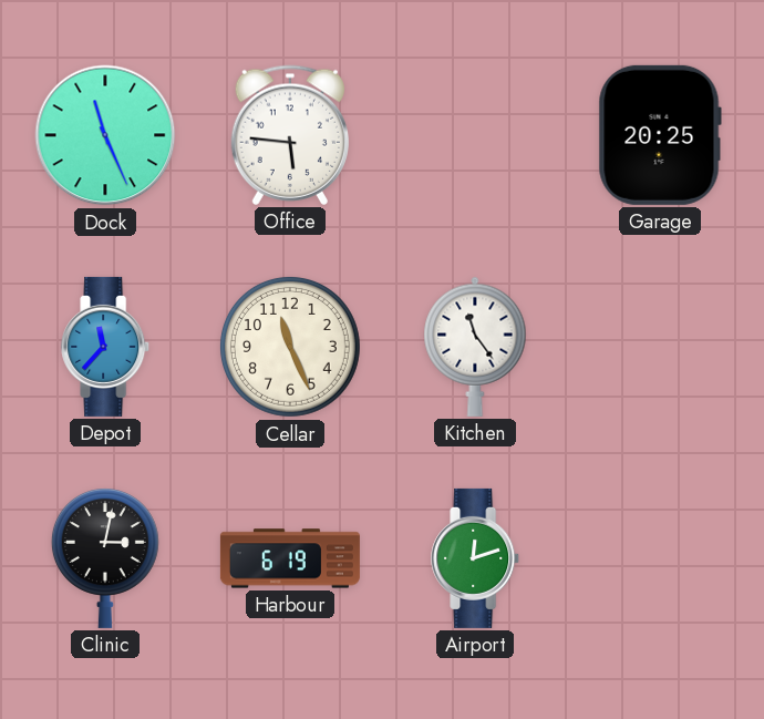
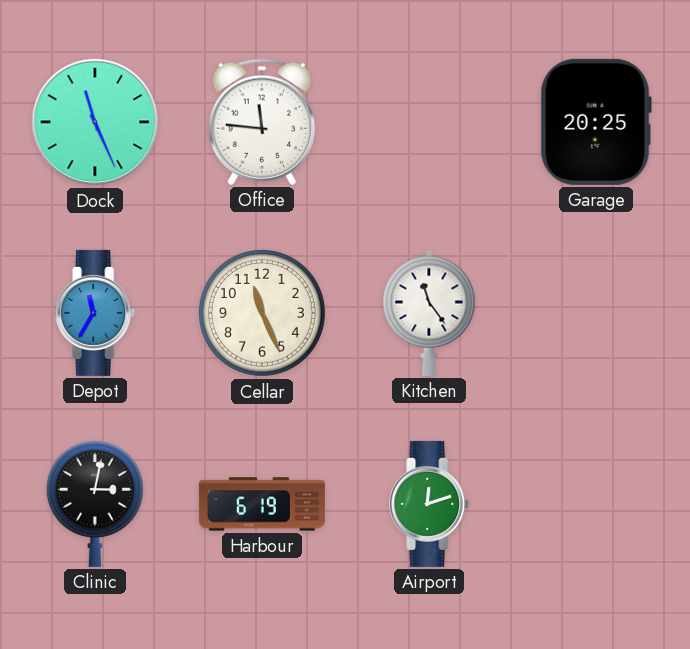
Office: 5:46 -> 11:46
Depot: 11:37 -> 11:35
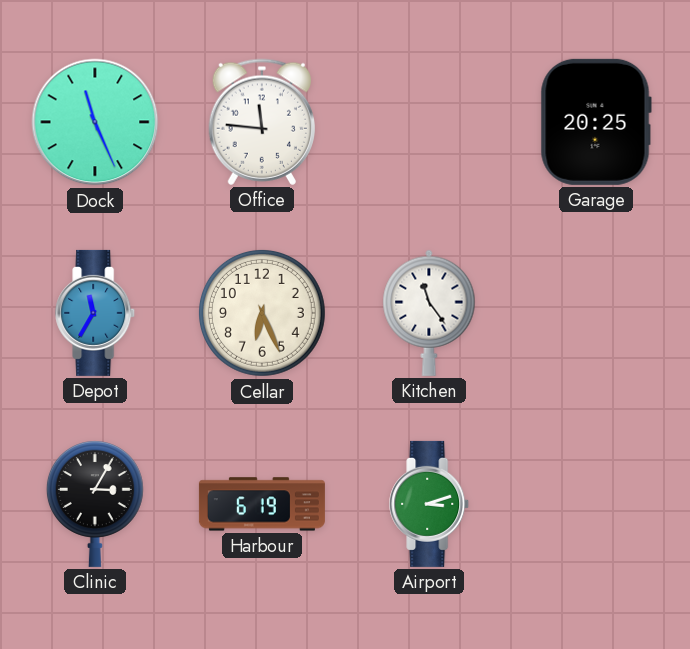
Cellar: 11:26 -> 6:26
Clinic: 3:02 -> 3:05
Airport: 12:12 -> 3:12
